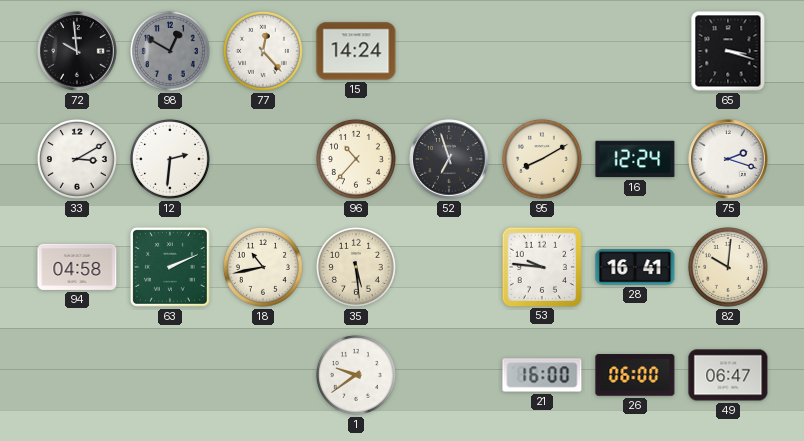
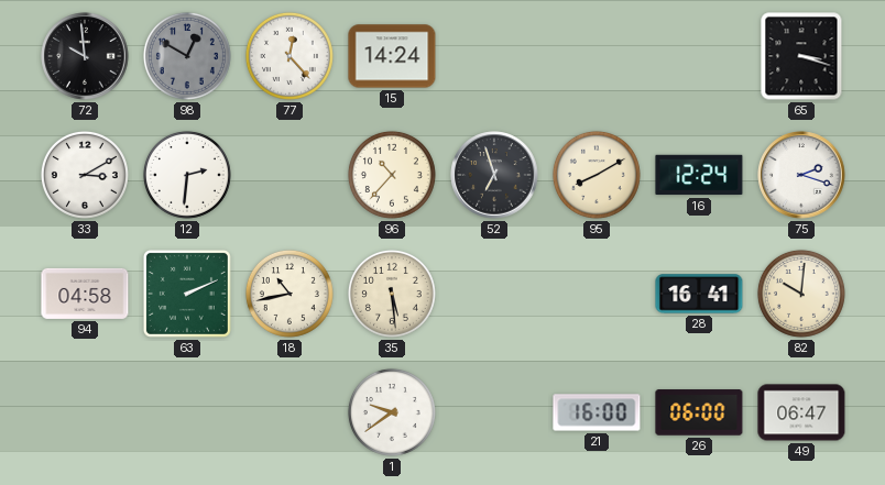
53: 9:46 -> none
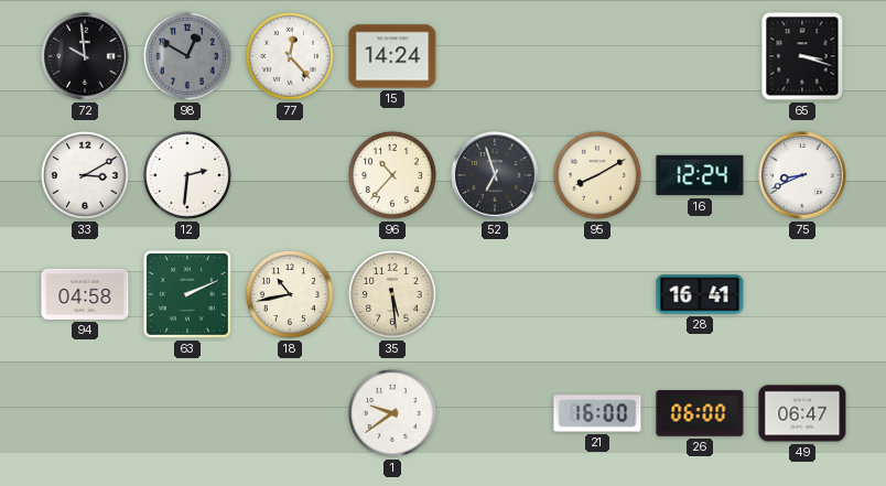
75: 2:18 -> 8:41
82: 10:01 -> none
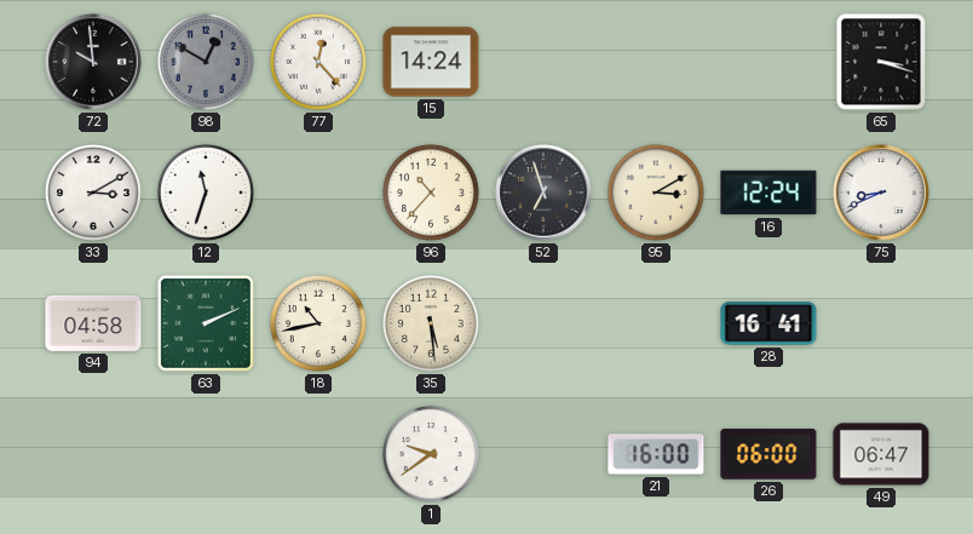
12: 2:31 -> 11:33
95: 8:10 -> 3:10
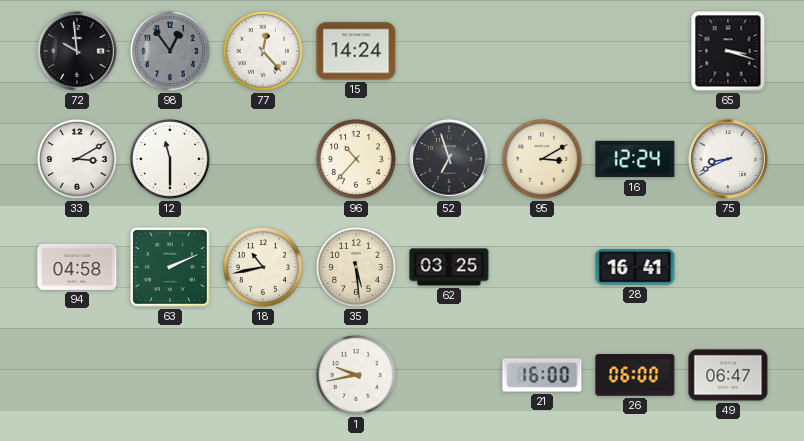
98: 12:50 -> 12:54
12: 11:33 -> 11:30
62: none -> 03:25
1: 9:39 -> 9:43
